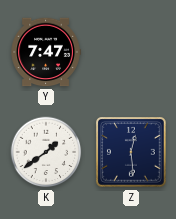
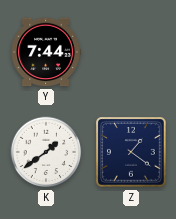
Y: 7:47 -> 7:44
Z: 12:29 -> 1:21
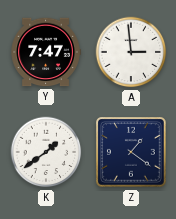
Y: 7:44 -> 7:47
A: none -> 2:59
